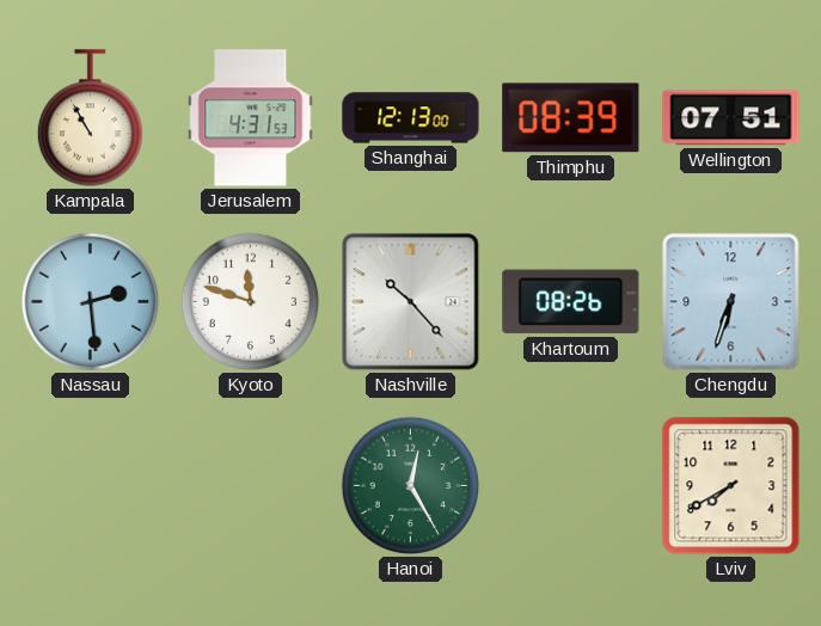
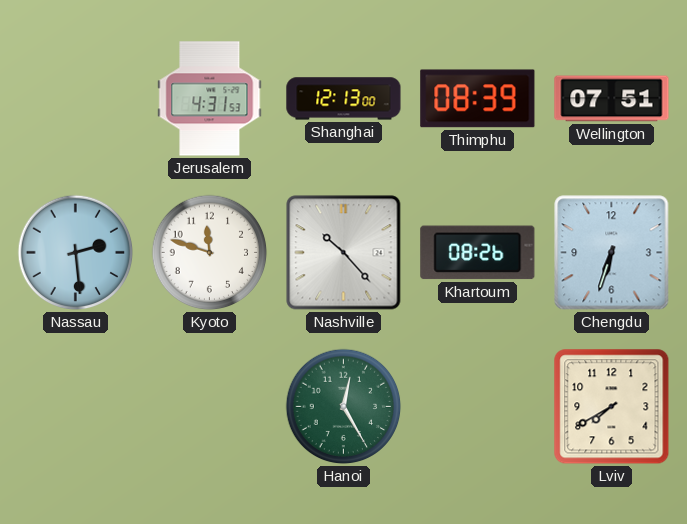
Kampala: 10:55 -> none
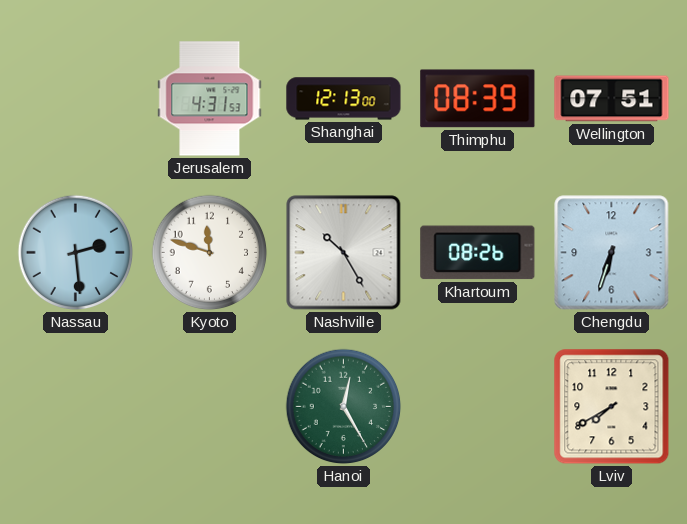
Nashville: 10:23 -> 10:25
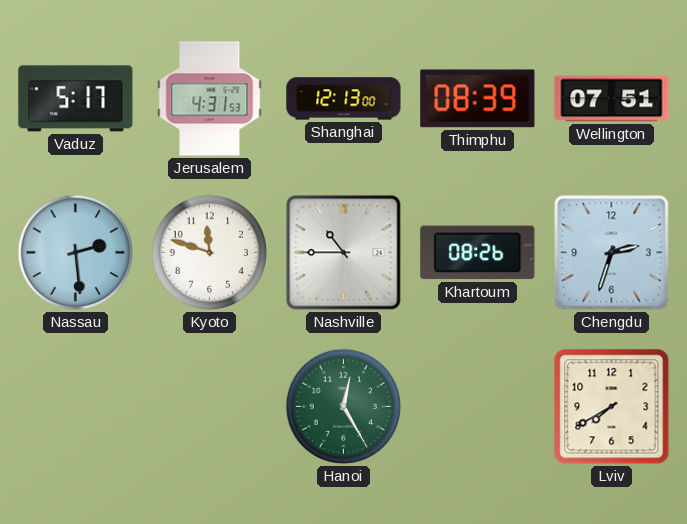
Vaduz: none -> 5:17
Nashville: 10:25 -> 10:45
Chengdu: 6:33 -> 2:33
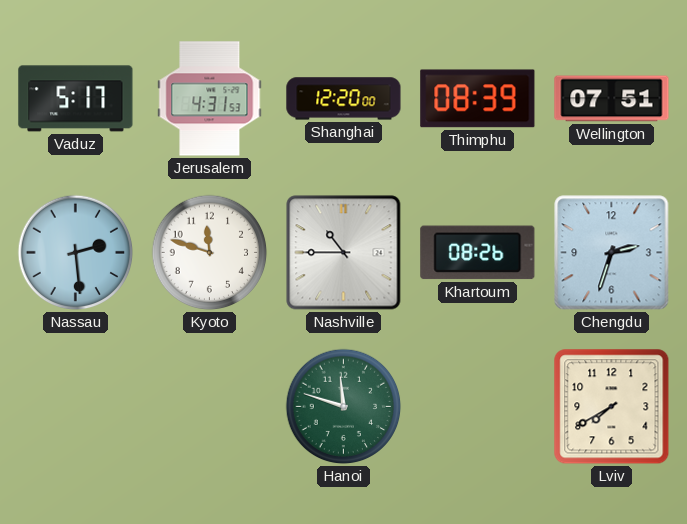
Shanghai: 12:13 -> 12:20
Hanoi: 12:25 -> 11:48
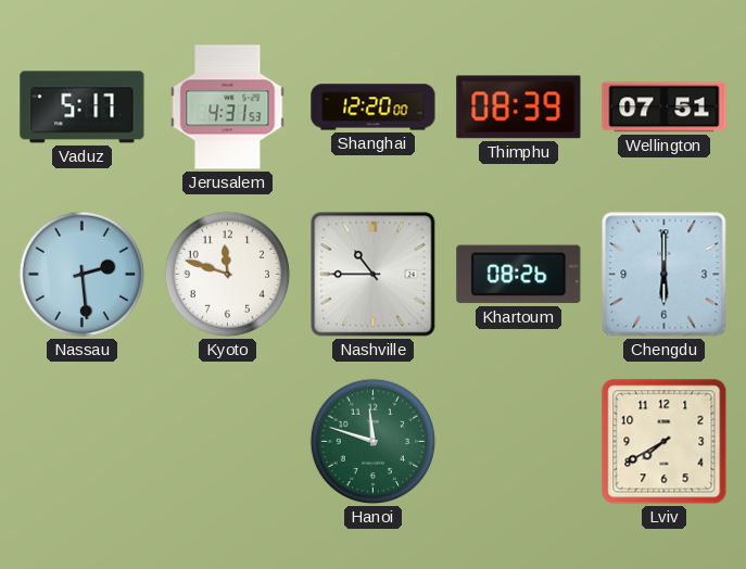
Chengdu: 2:33 -> 6:00
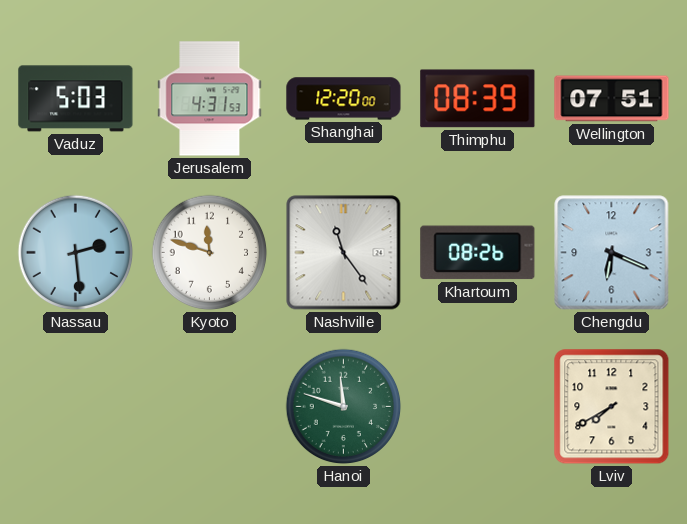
Vaduz: 5:17 -> 5:03
Nashville: 10:45 -> 11:24
Chengdu: 6:00 -> 6:19
